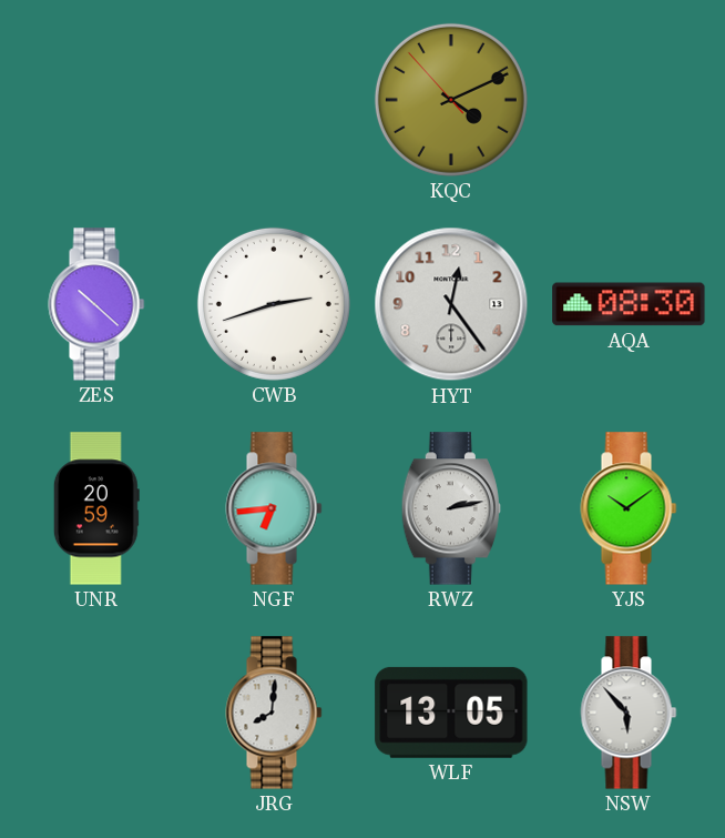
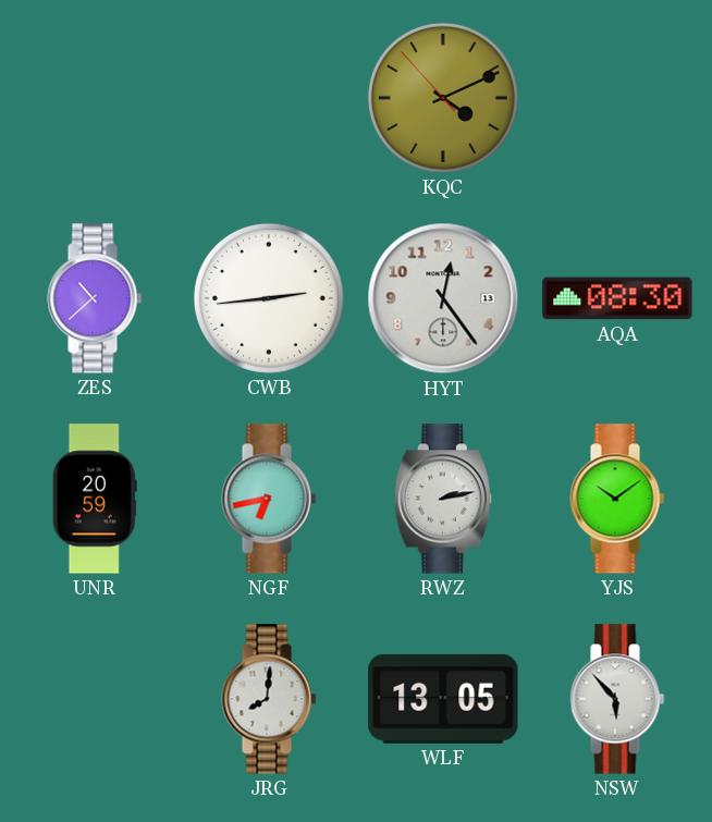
ZES: 10:22 -> 10:38
CWB: 2:42 -> 2:44
NGF: 6:44 -> 6:43
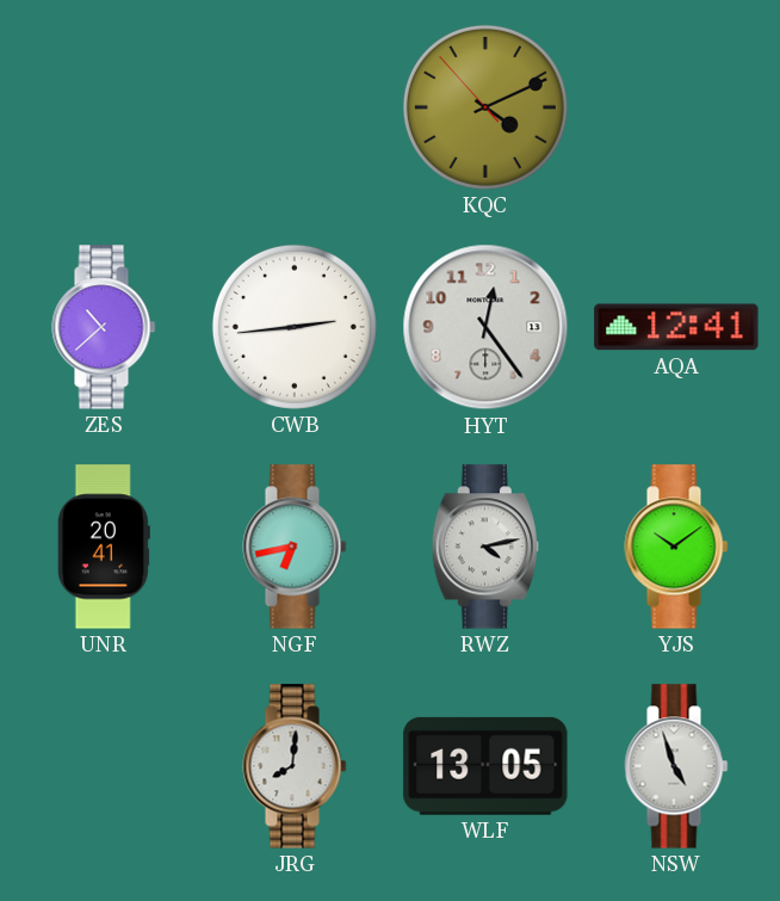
AQA: 08:30 -> 12:41
UNR: 20:59 -> 20:41
RWZ: 2:13 -> 4:13
NSW: 5:53 -> 4:57
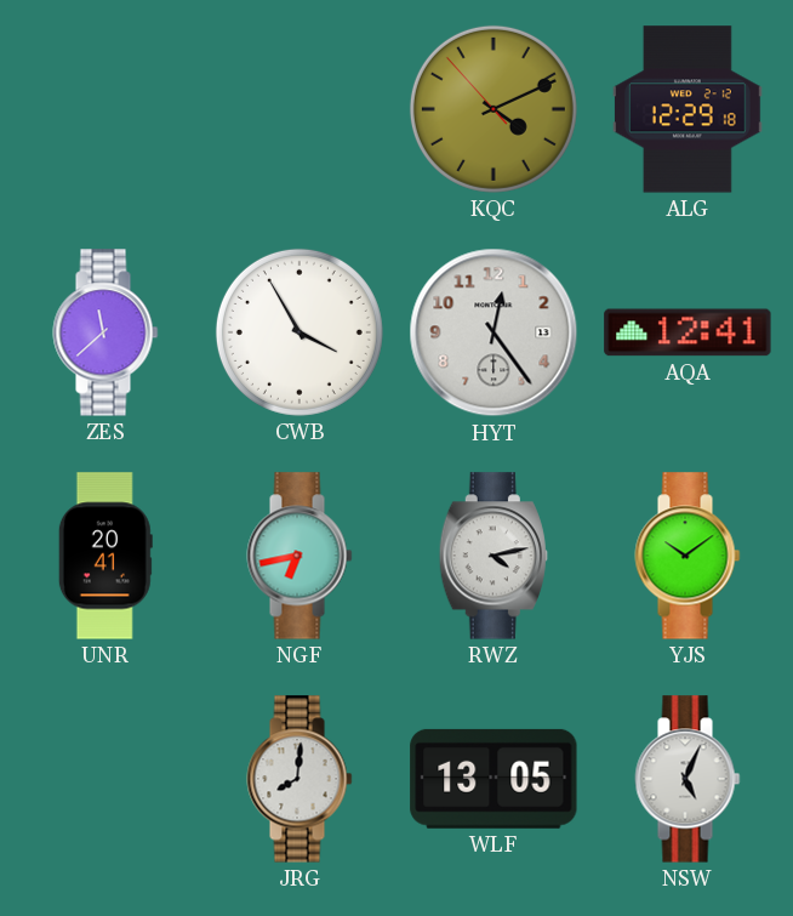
ALG: none -> 12:29
ZES: 10:38 -> 11:38
CWB: 2:44 -> 3:55
NSW: 4:57 -> 5:04
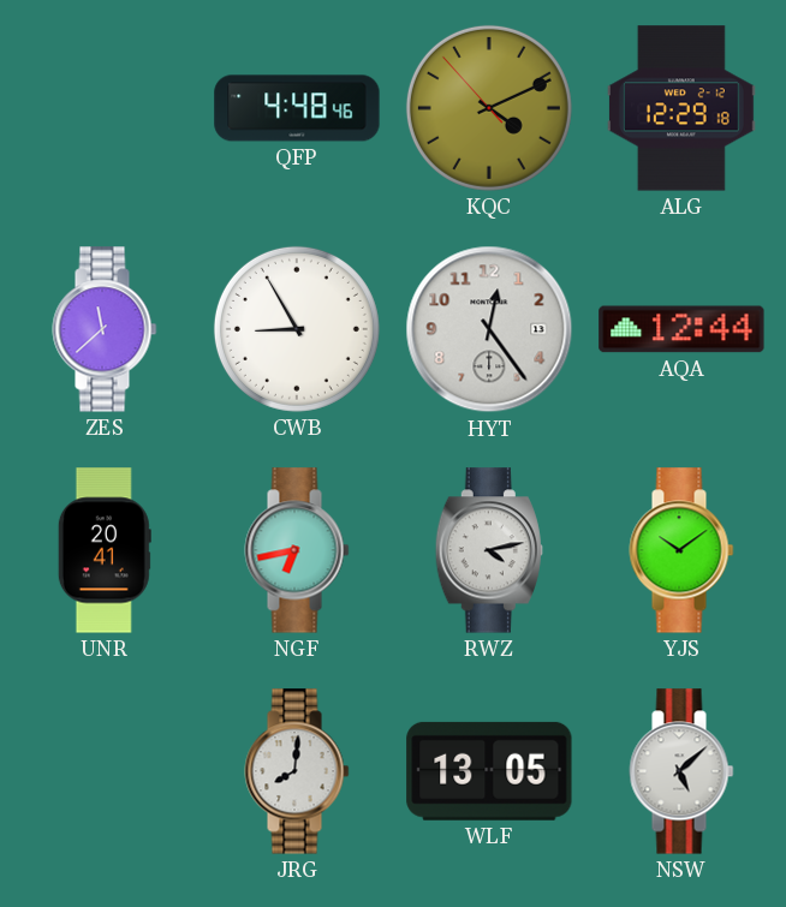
QFP: none -> 4:48
CWB: 3:55 -> 8:55
AQA: 12:41 -> 12:44
NSW: 5:04 -> 5:08
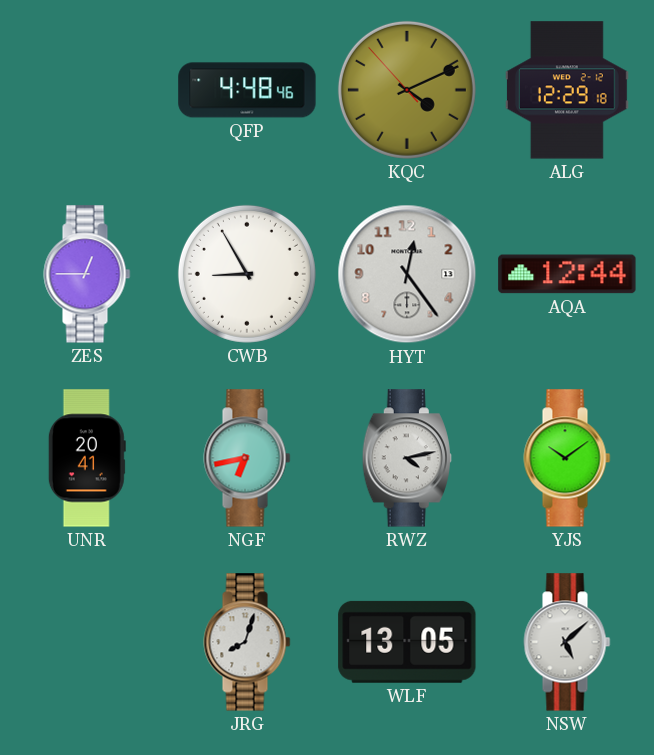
ZES: 11:38 -> 12:45
JRG: 8:01 -> 8:03
